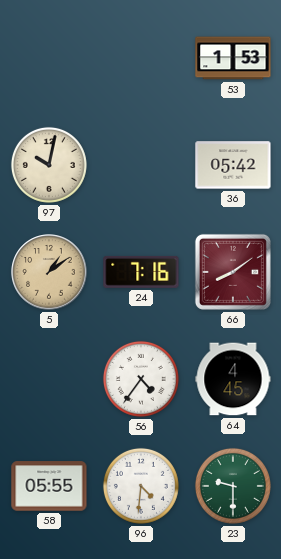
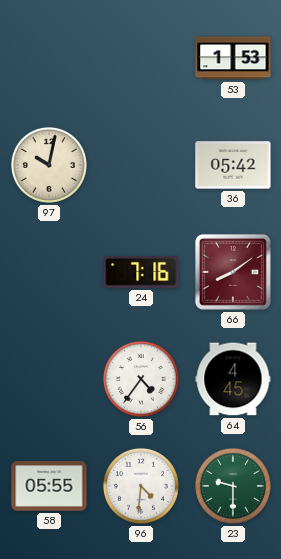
5: 1:09 -> none
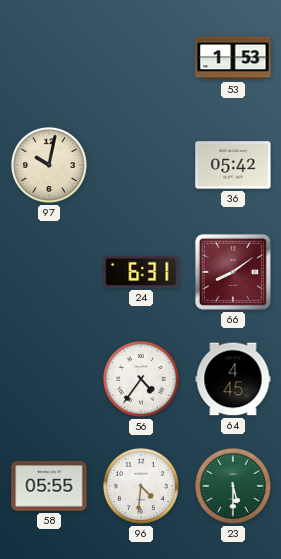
24: 7:16 -> 6:31
23: 9:30 -> 5:30
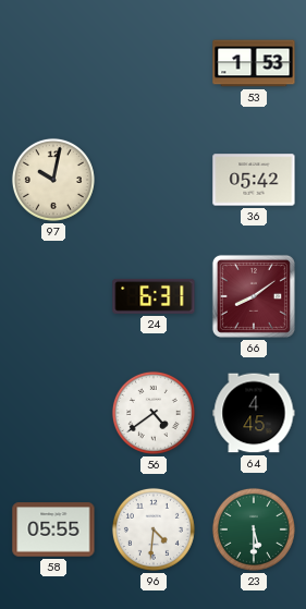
56: 4:36 -> 4:39
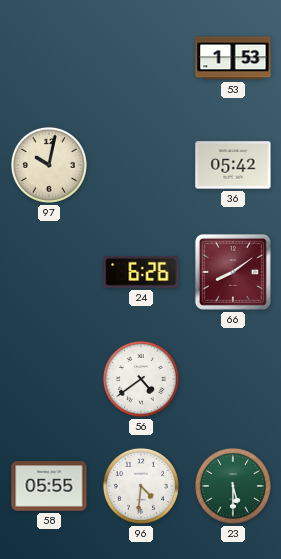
24: 6:31 -> 6:26
64: 4:45 -> none
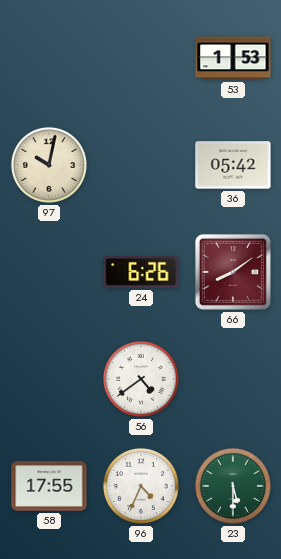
58: 05:55 -> 17:55
96: 4:31 -> 4:34
